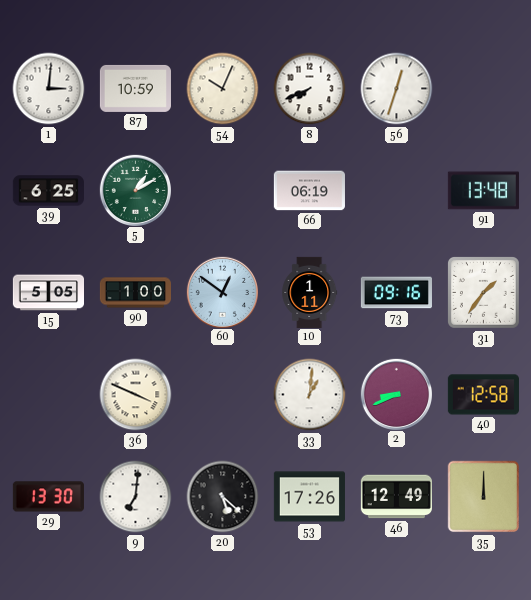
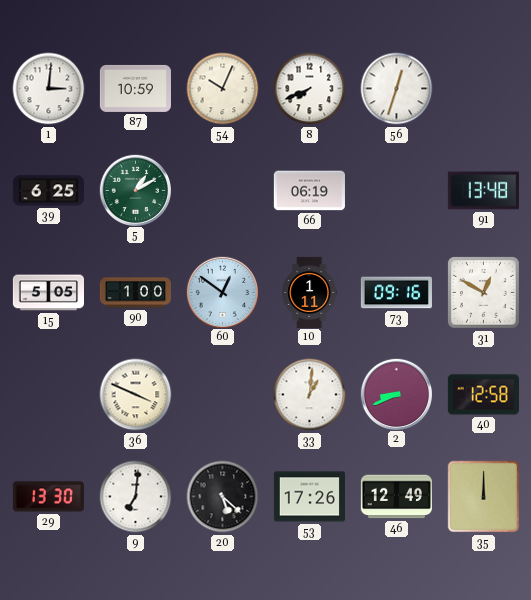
31: 1:36 -> 12:50
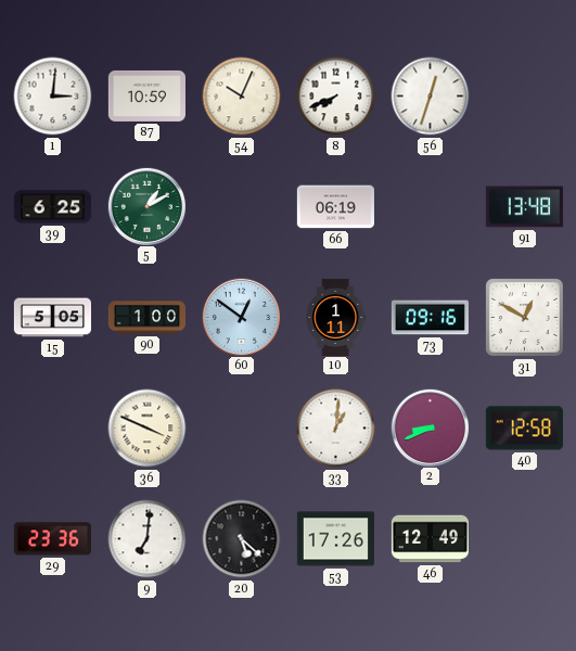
29: 13:30 -> 23:36
35: 12:00 -> none
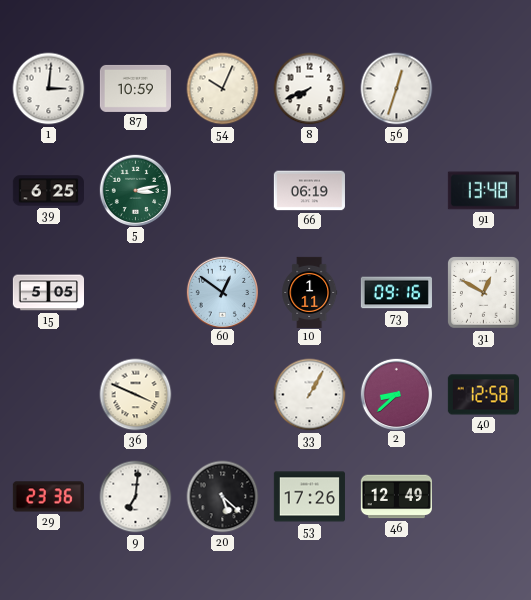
5: 1:10 -> 3:13
90: 1:00 -> none
33: 1:01 -> 1:05
2: 8:41 -> 8:38
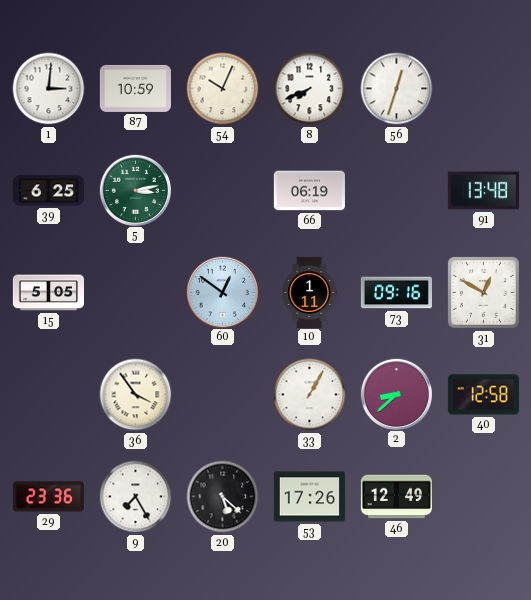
36: 3:49 -> 3:54
9: 7:01 -> 7:25
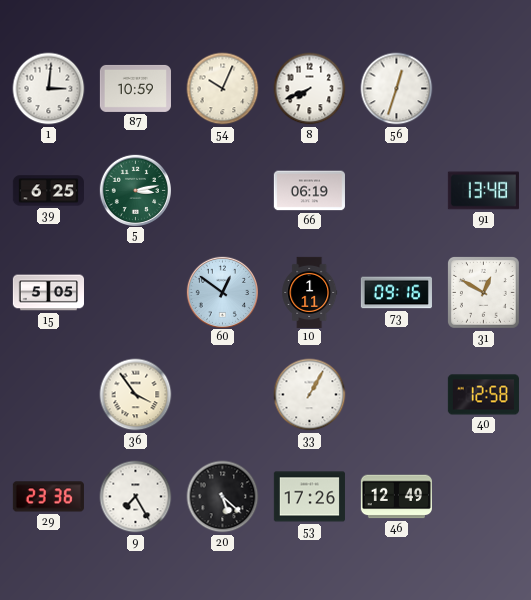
2: 8:38 -> none
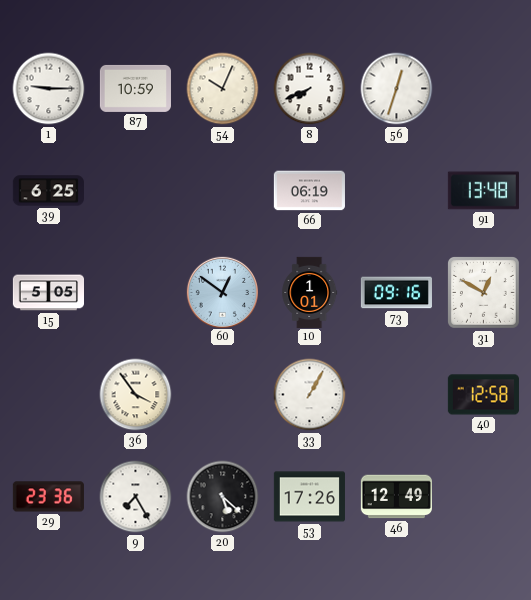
1: 3:01 -> 9:15
5: 3:13 -> none
10: 1:11 -> 1:01
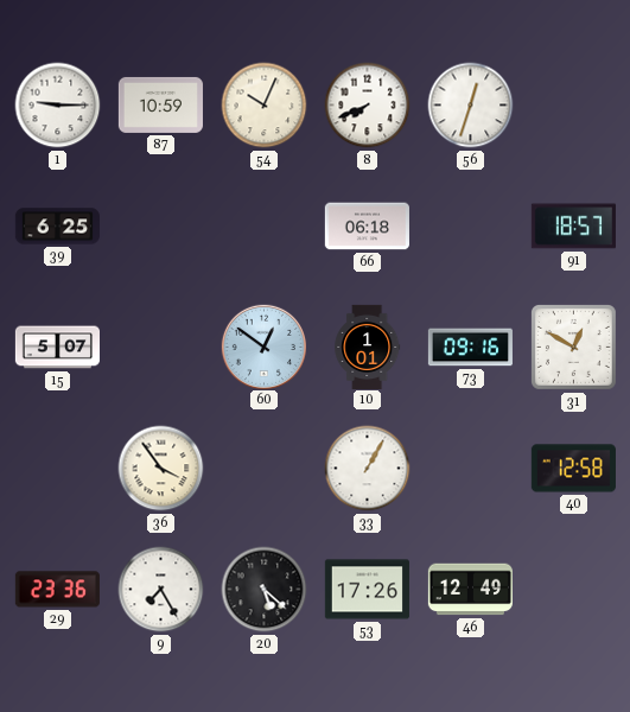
66: 06:19 -> 06:18
91: 13:48 -> 18:57
15: 5:05 -> 5:07
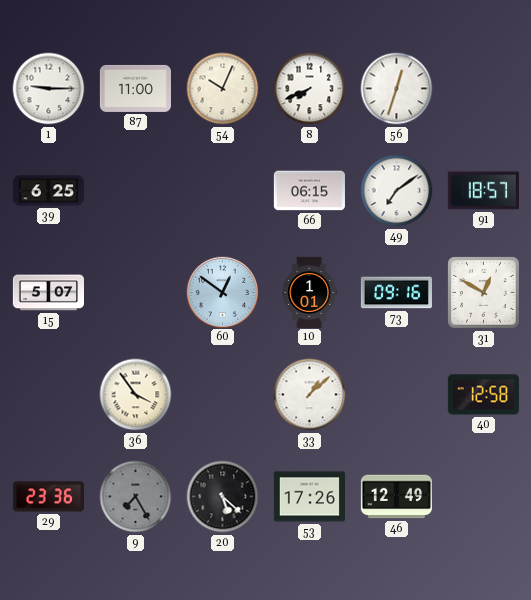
87: 10:59 -> 11:00
66: 06:18 -> 06:15
49: none -> 7:09
33: 1:05 -> 1:08
9 dial: white -> grey
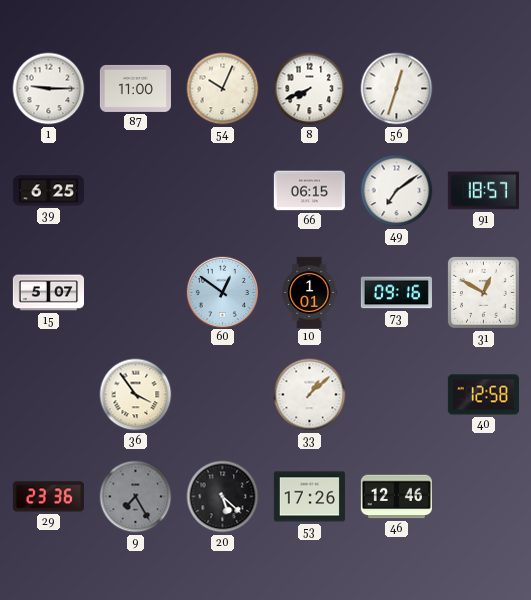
46: 12:49 -> 12:46
